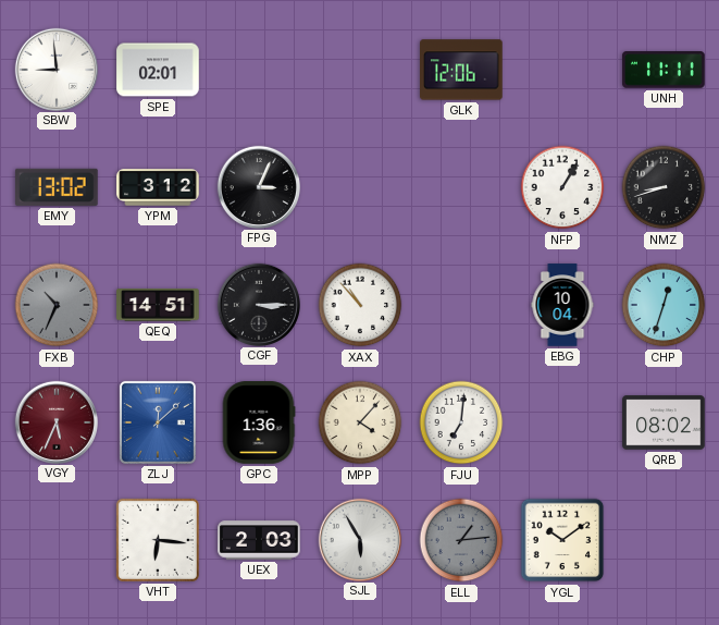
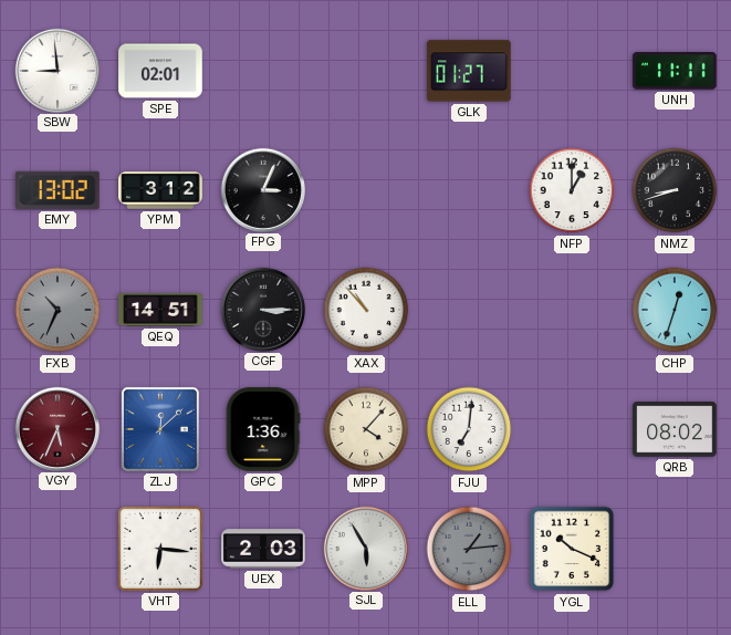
GLK: 12:06 -> 01:27
NFP: 1:05 -> 1:00
EBG: 10:04 -> none
YGL: 10:09 -> 10:19
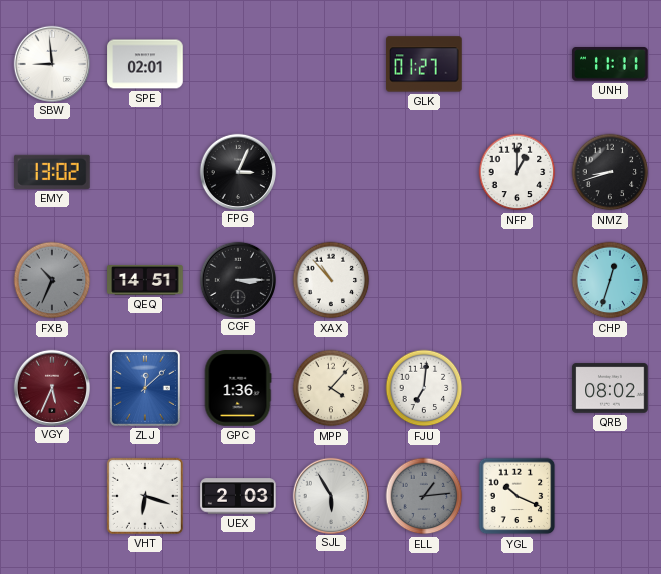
YPM: 3:12 -> none
VHT: 6:16 -> 6:18
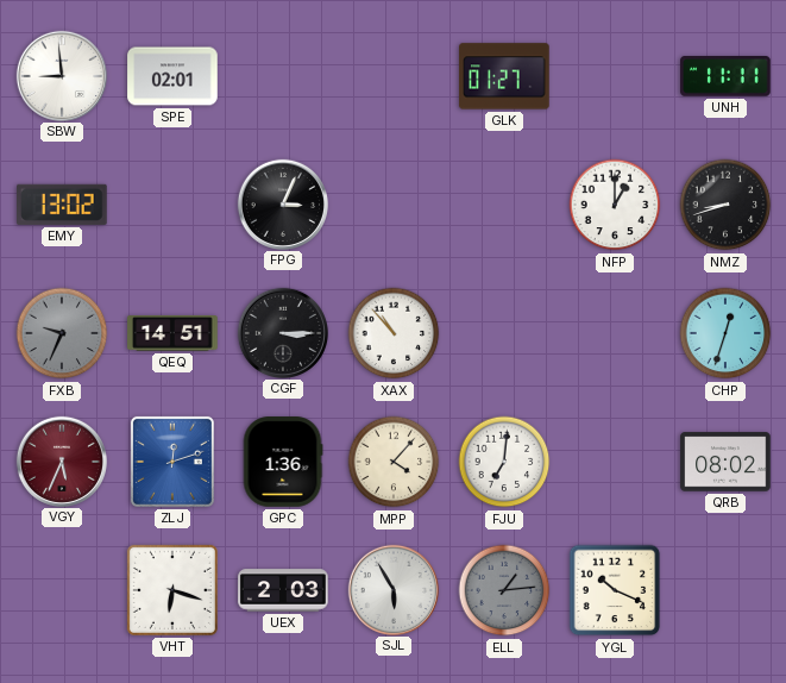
FXB: 10:34 -> 9:34
ZLJ: 12:08 -> 12:12
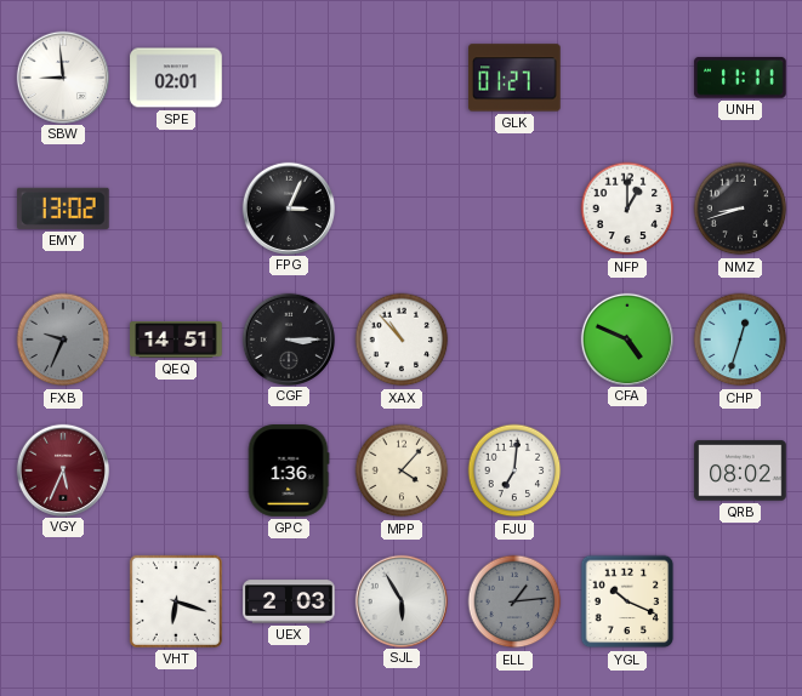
CFA: none -> 4:49
ZLJ: 12:12 -> none
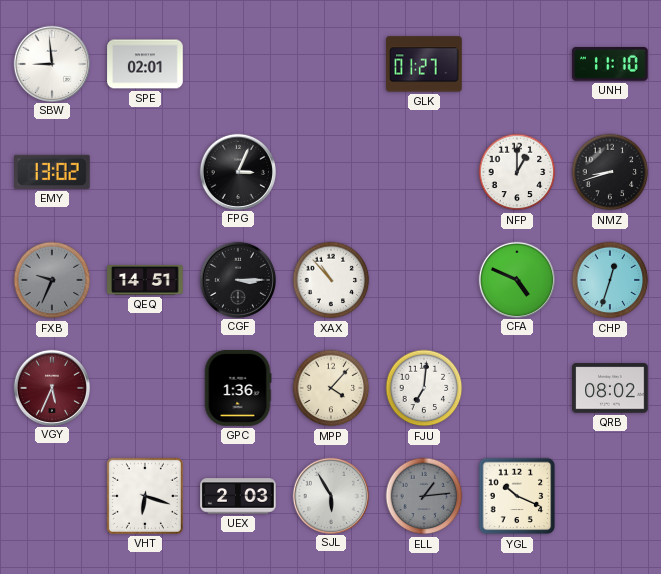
UNH: 11:11 -> 11:10
